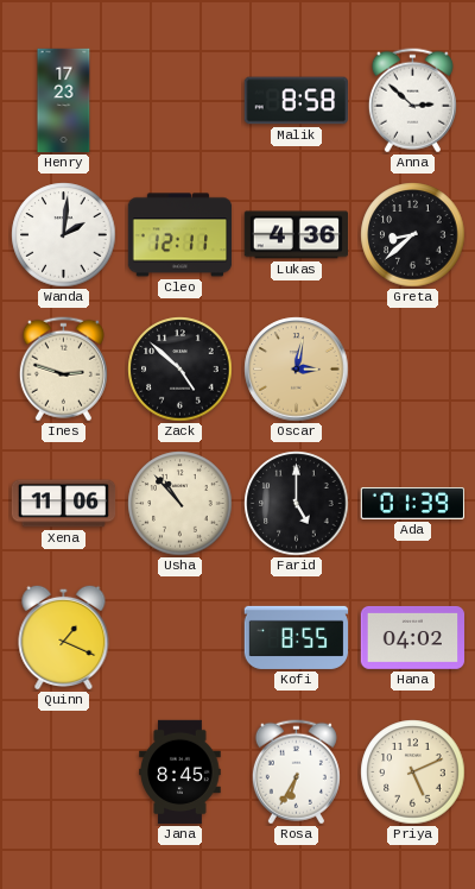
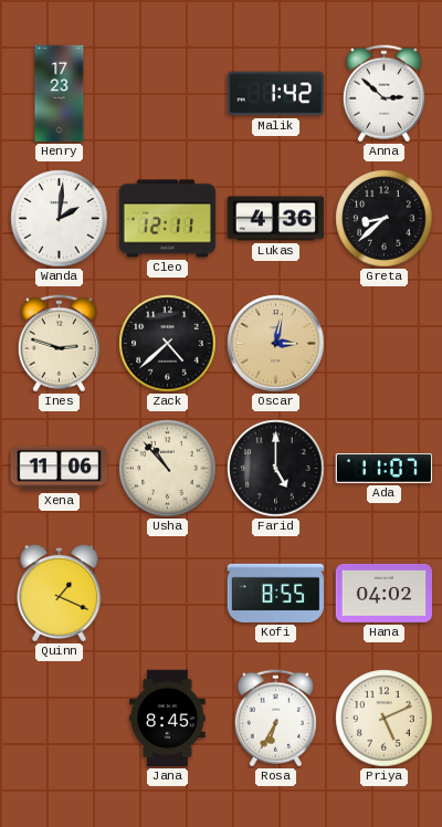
Malik: 8:58 -> 1:42
Zack: 4:52 -> 4:38
Ada: 01:39 -> 11:07
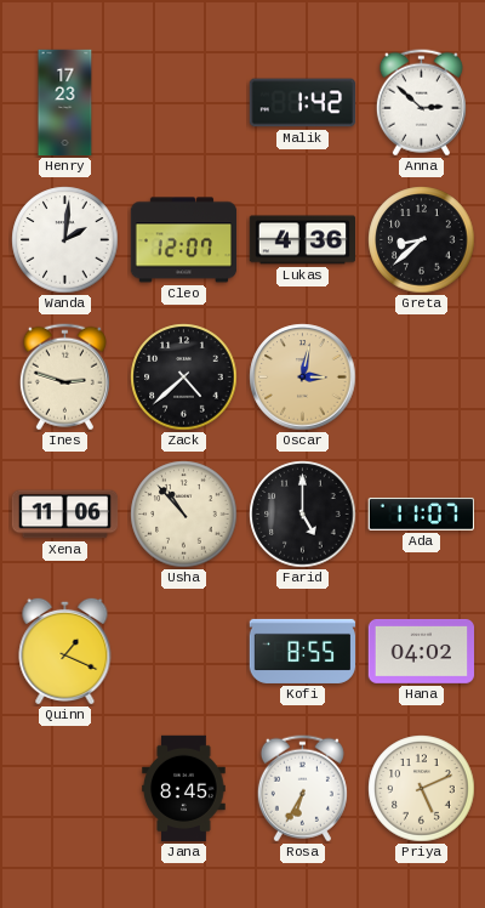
Cleo: 12:11 -> 12:07
